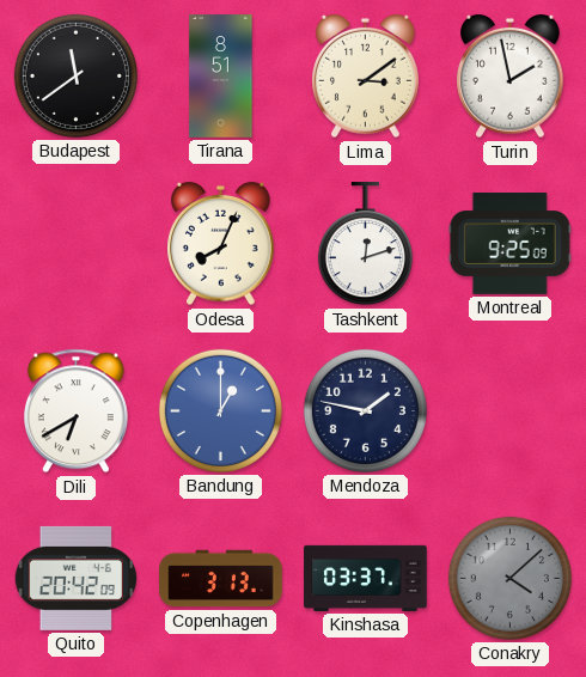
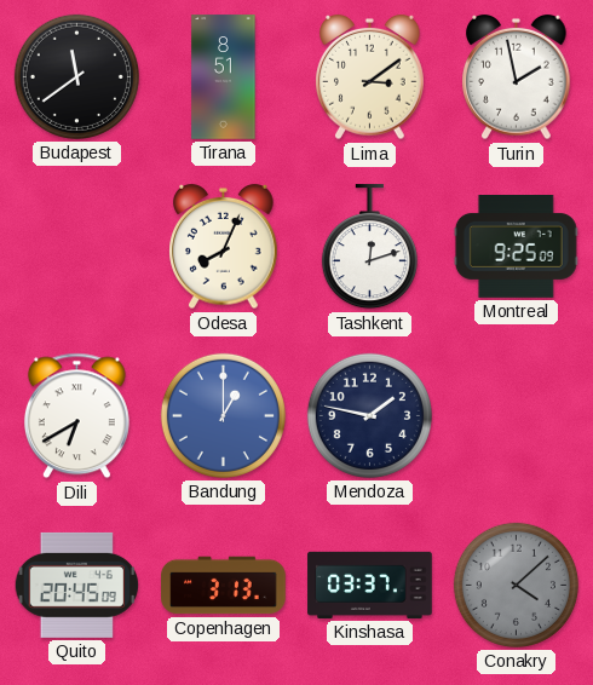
Quito: 20:42 -> 20:45
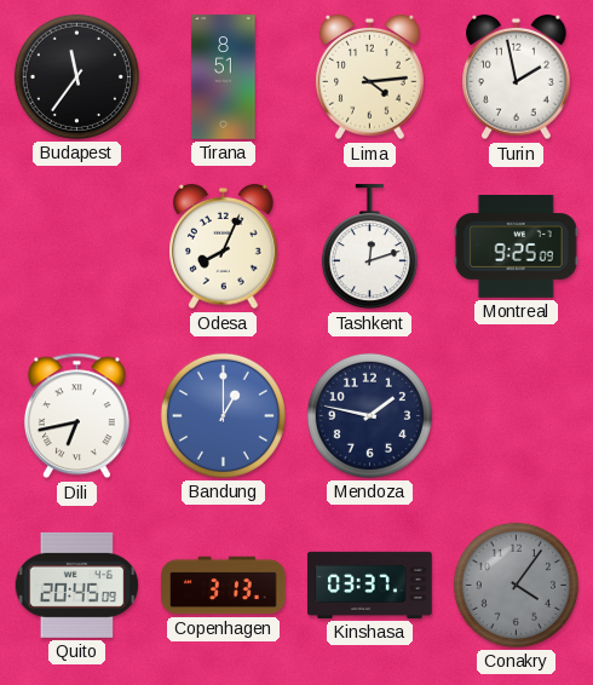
Budapest: 11:39 -> 11:36
Lima: 3:09 -> 4:14
Dili: 6:40 -> 6:43
Conakry: 4:08 -> 4:06
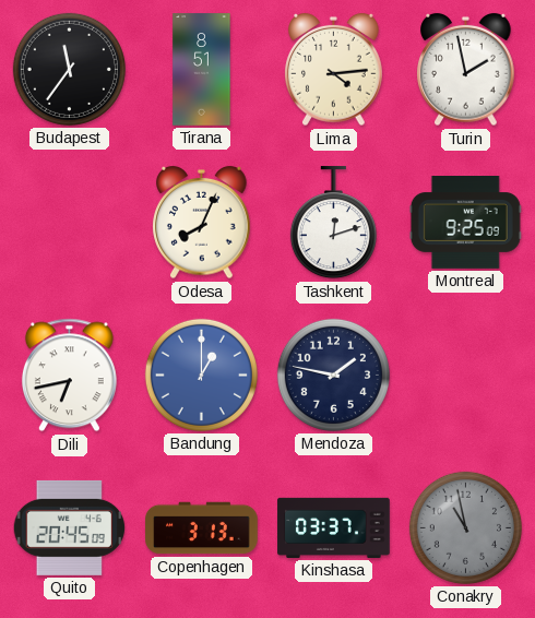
Conakry: 4:06 -> 10:58
